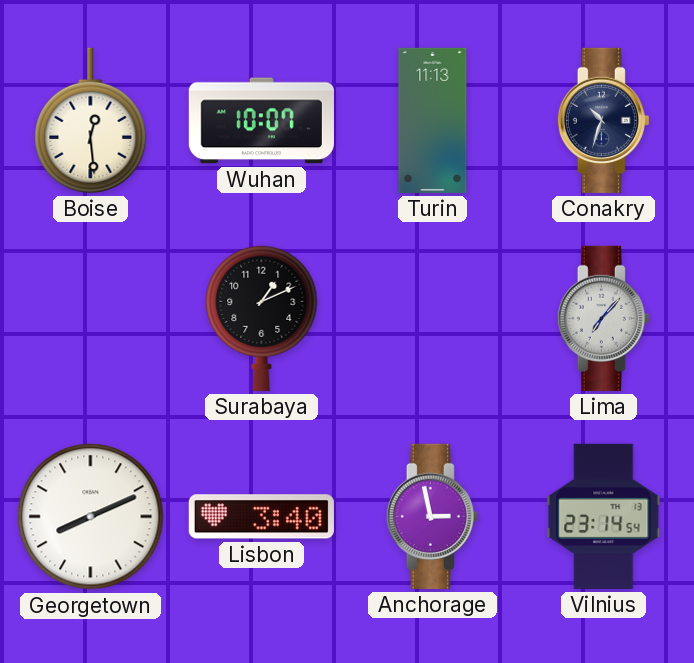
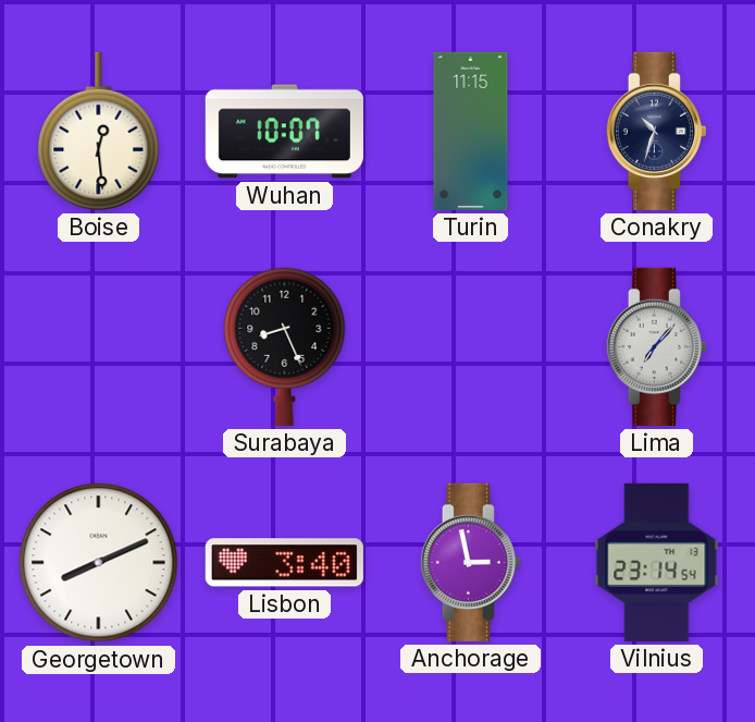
Turin: 11:13 -> 11:15
Surabaya: 1:11 -> 8:26
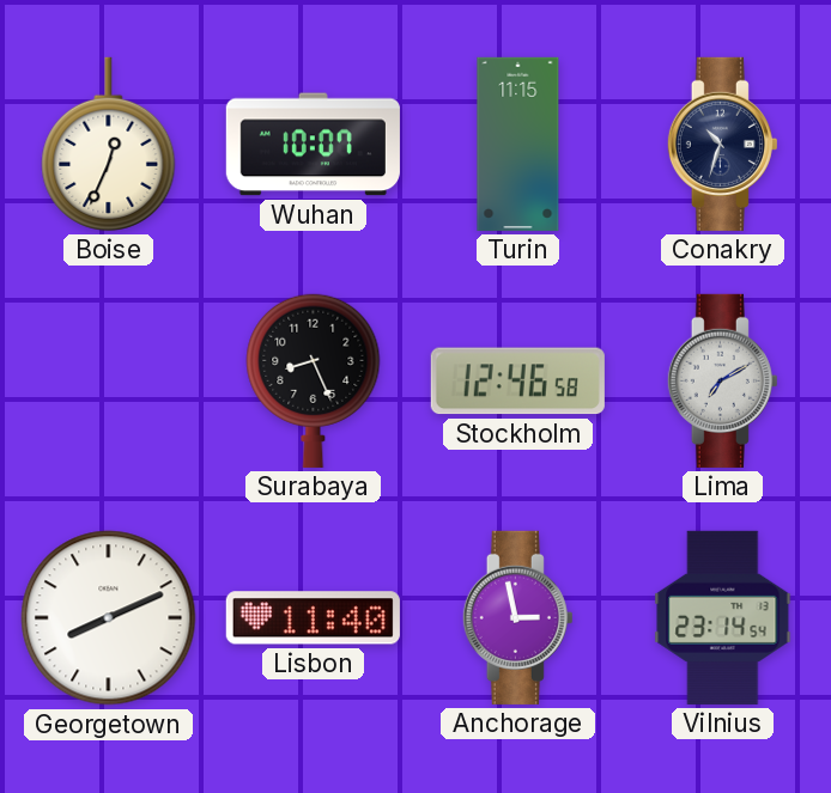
Boise: 12:29 -> 12:34
Stockholm: none -> 12:46
Lima: 7:07 -> 7:10
Lisbon: 3:40 -> 11:40
